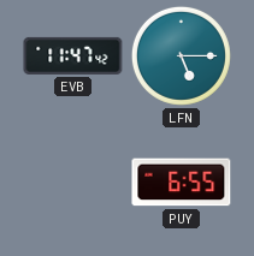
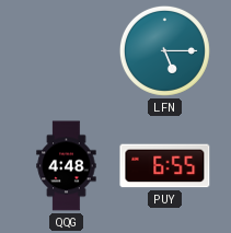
EVB: 11:47 -> none
QQG: none -> 4:48
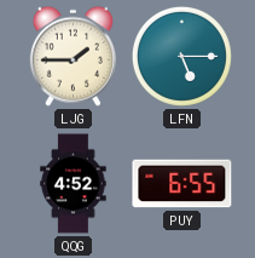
LJG: none -> 1:45
QQG: 4:48 -> 4:52
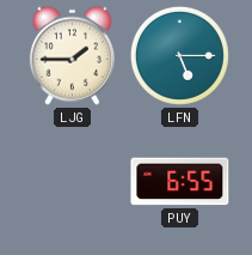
QQG: 4:52 -> none
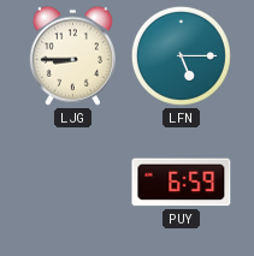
LJG: 1:45 -> 8:45
PUY: 6:55 -> 6:59
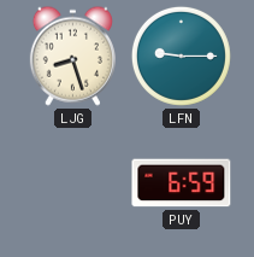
LJG: 8:45 -> 8:27
LFN: 5:15 -> 9:15
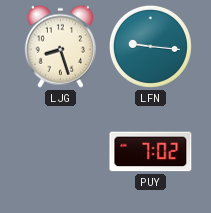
LFN: 9:15 -> 9:16
PUY: 6:59 -> 7:02
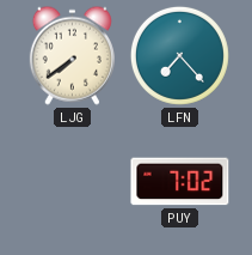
LJG: 8:27 -> 7:39
LFN: 9:16 -> 7:23
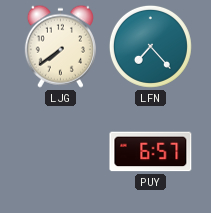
PUY: 7:02 -> 6:57
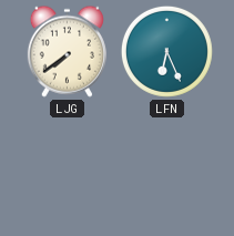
LFN: 7:23 -> 6:26
PUY: 6:57 -> none
